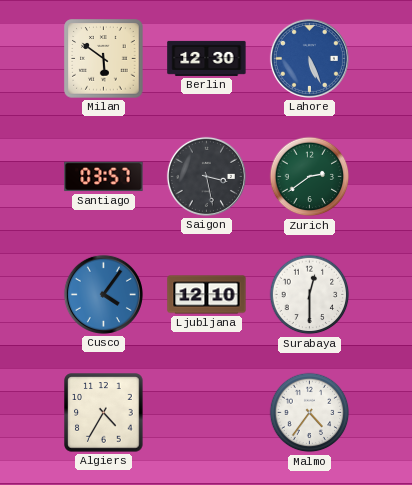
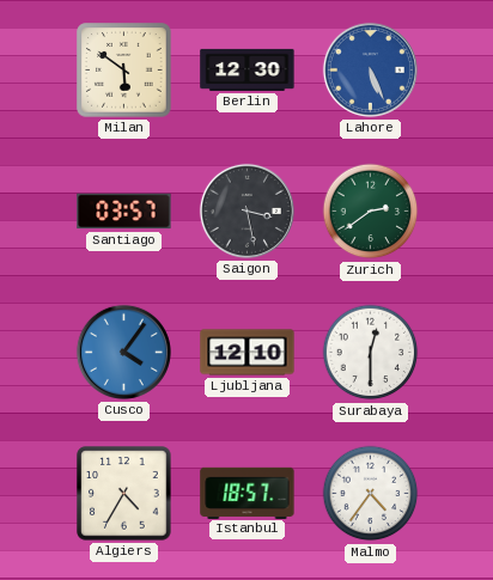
Istanbul: none -> 18:57
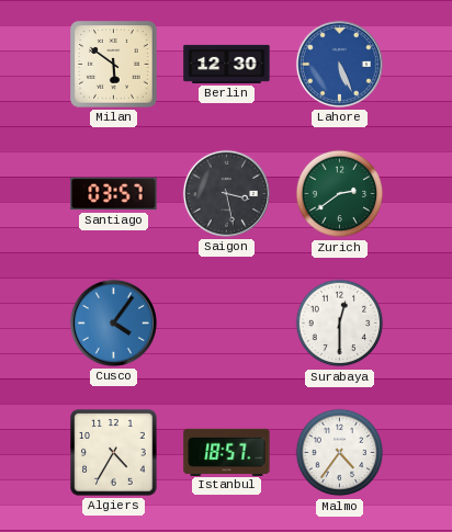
Ljubljana: 12:10 -> none
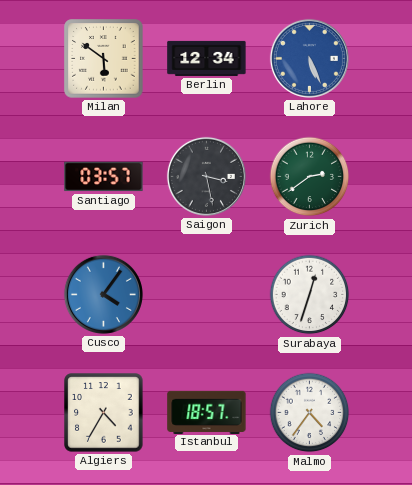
Berlin: 12:30 -> 12:34
Surabaya: 12:30 -> 12:33
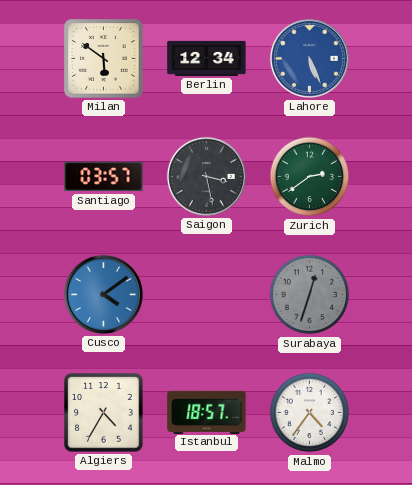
Cusco: 4:06 -> 4:09
Surabaya dial: white -> grey
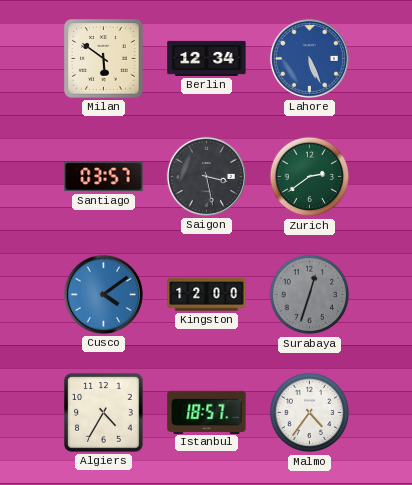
Kingston: none -> 12:00
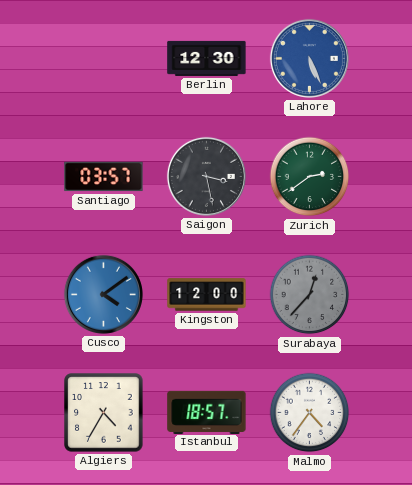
Milan: 5:51 -> none
Berlin: 12:34 -> 12:30
Surabaya: 12:33 -> 12:37
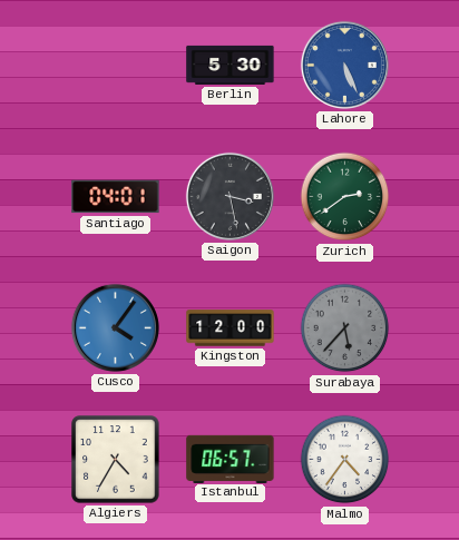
Berlin: 12:30 -> 5:30
Santiago: 03:57 -> 04:01
Cusco: 4:09 -> 4:06
Surabaya: 12:37 -> 5:37
Istanbul: 18:57 -> 06:57
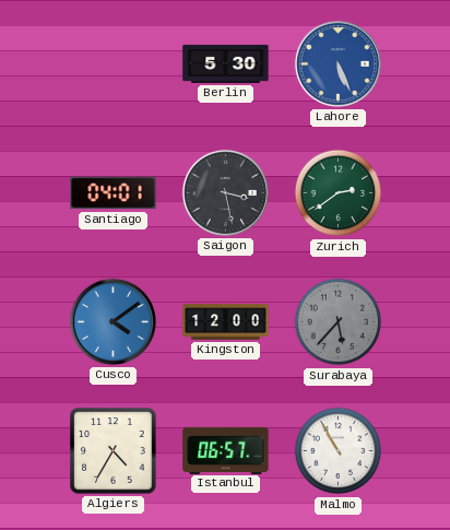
Cusco: 4:06 -> 4:09
Malmo: 4:36 -> 10:55
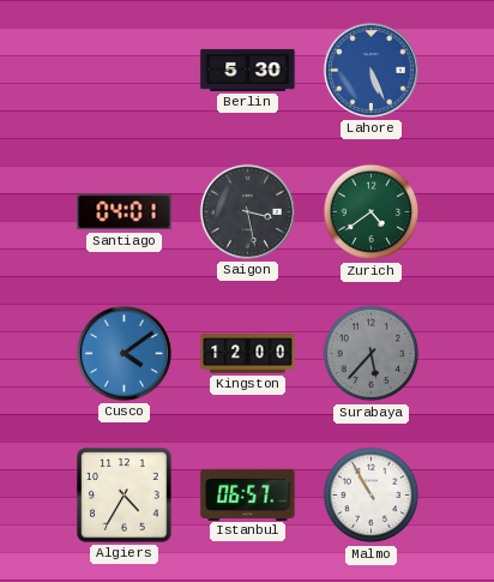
Zurich: 2:39 -> 4:39
